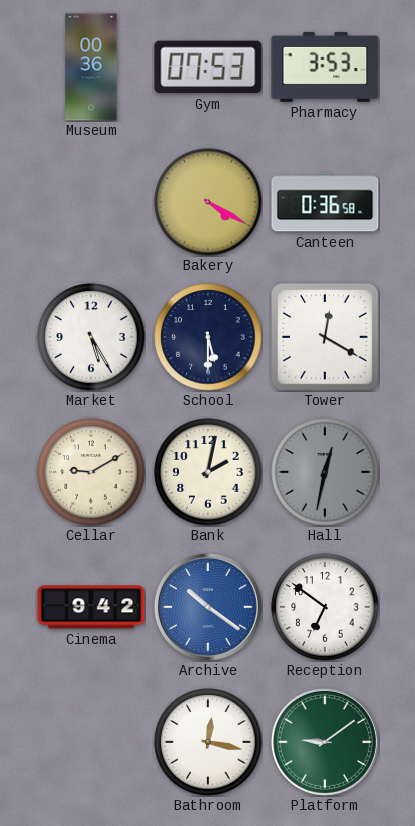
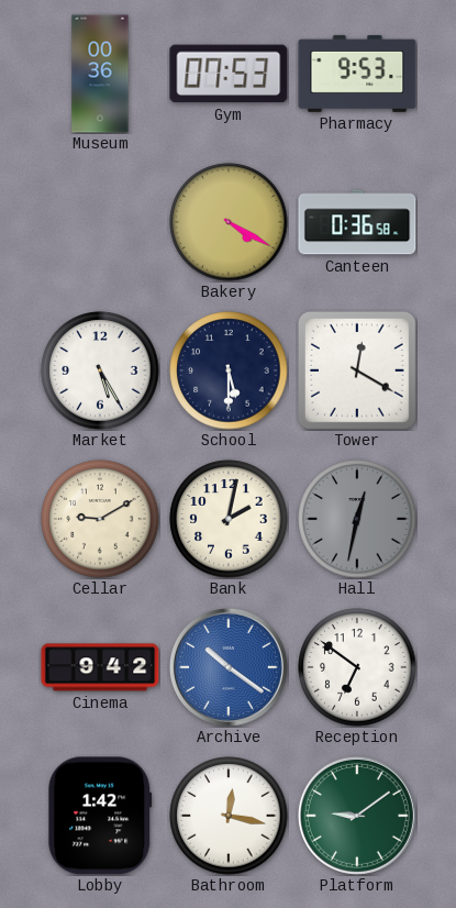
Pharmacy: 3:53 -> 9:53
Lobby: none -> 1:42
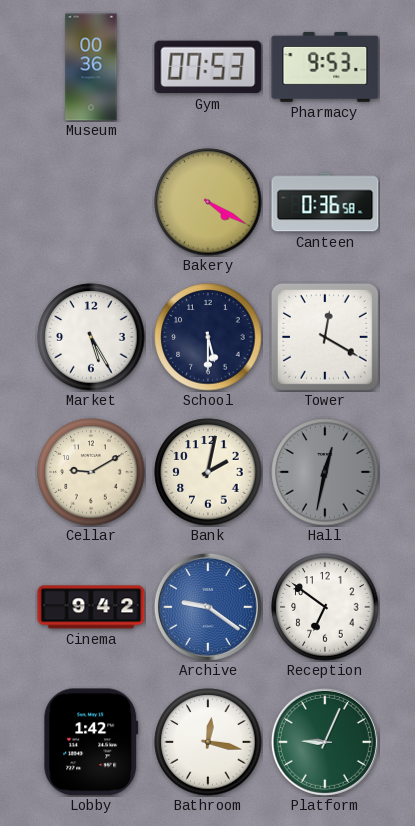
Archive: 10:21 -> 9:21
Platform: 9:09 -> 9:04
